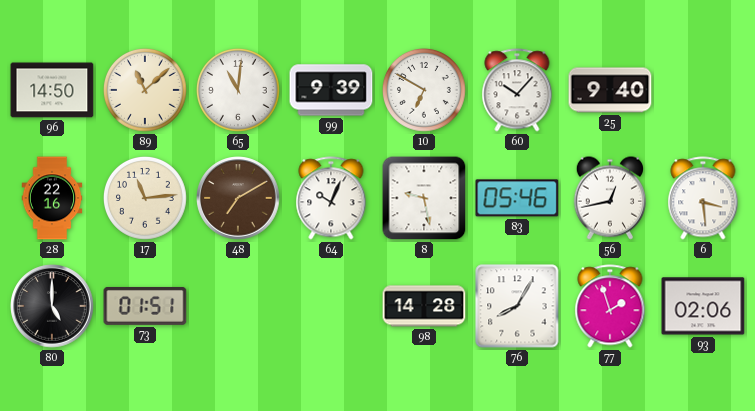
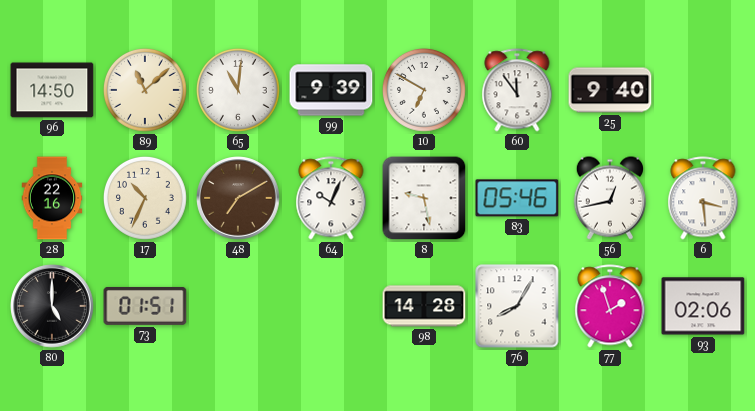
60: 10:07 -> 11:54
17: 11:14 -> 10:34
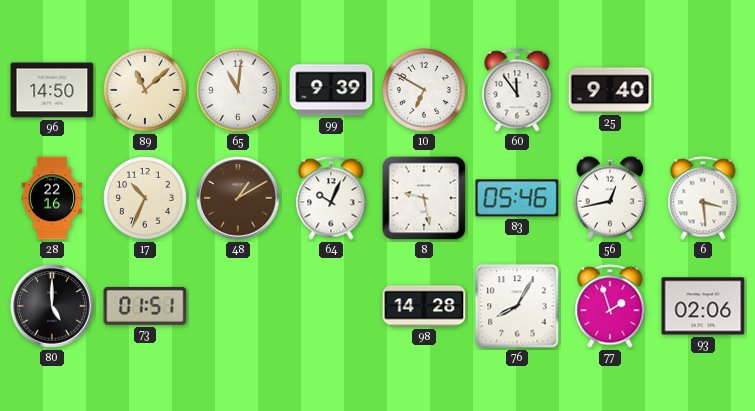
48: 7:10 -> 1:10
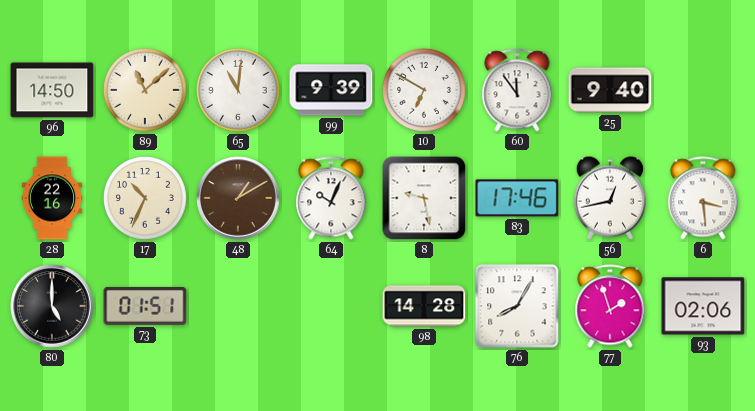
83: 05:46 -> 17:46
